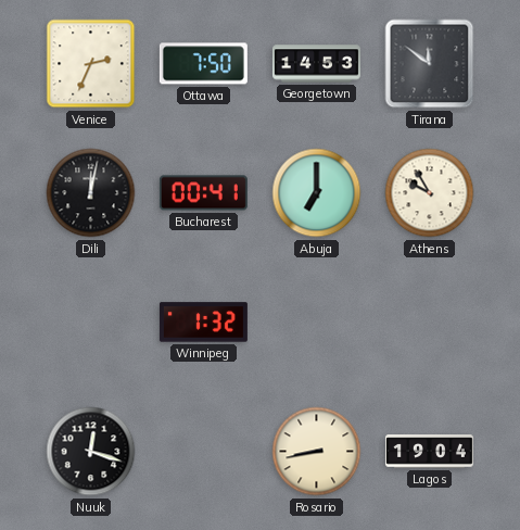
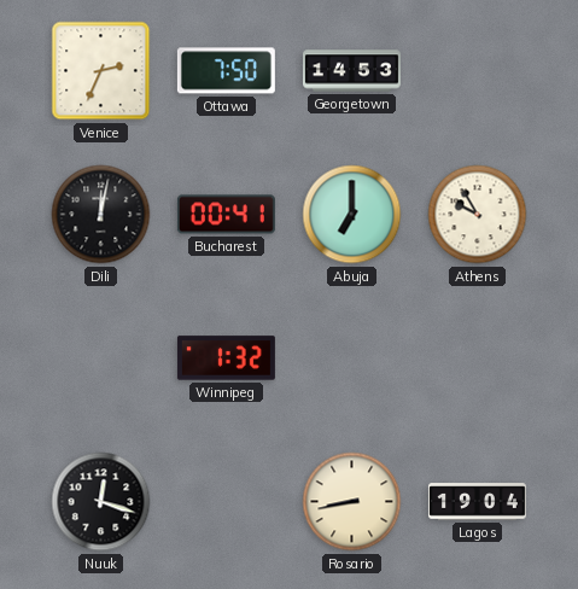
Tirana: 11:51 -> none
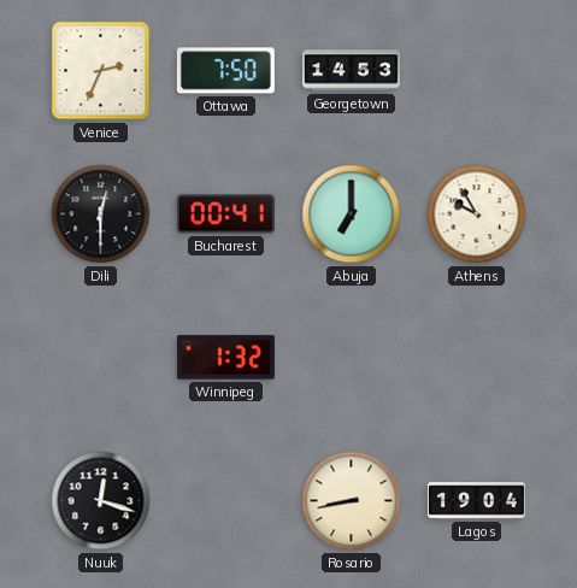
Dili: 12:02 -> 12:30
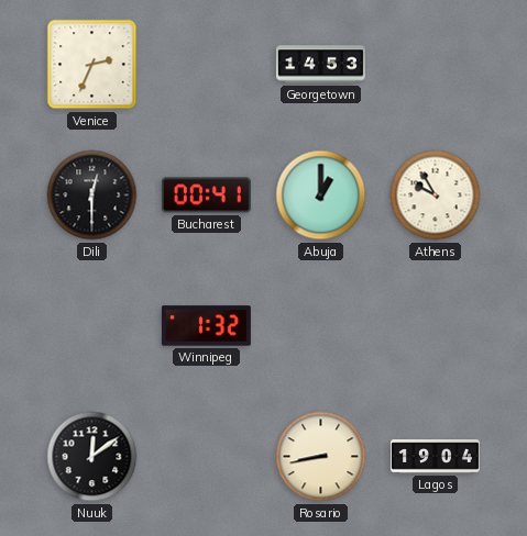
Ottawa: 7:50 -> none
Abuja: 7:00 -> 1:00
Nuuk: 12:18 -> 12:09
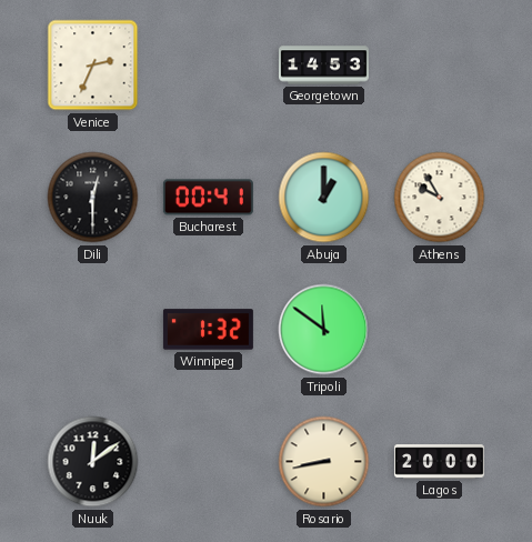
Tripoli: none -> 11:51
Lagos: 19:04 -> 20:00
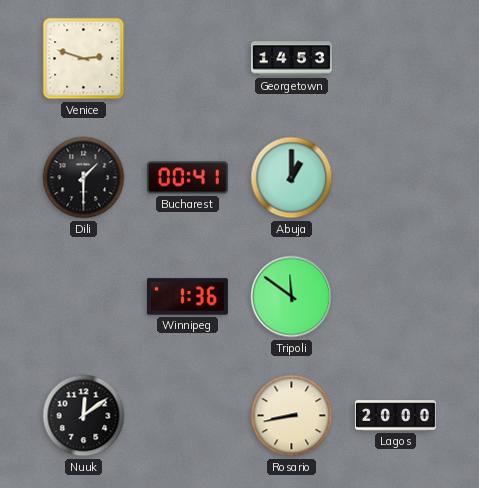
Venice: 2:34 -> 2:48
Dili: 12:30 -> 1:30
Athens: 9:55 -> none
Winnipeg: 1:32 -> 1:36
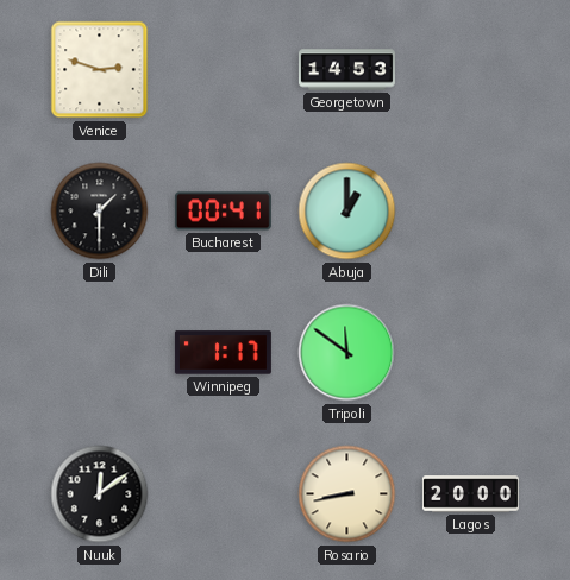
Winnipeg: 1:36 -> 1:17
